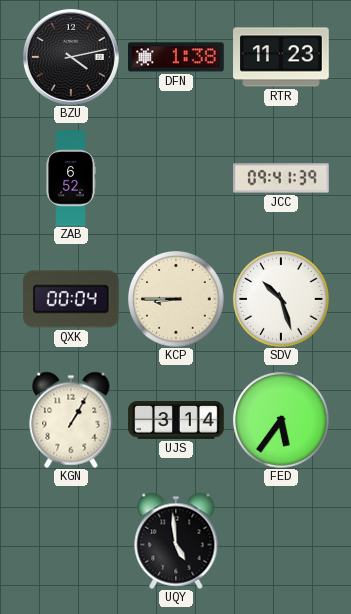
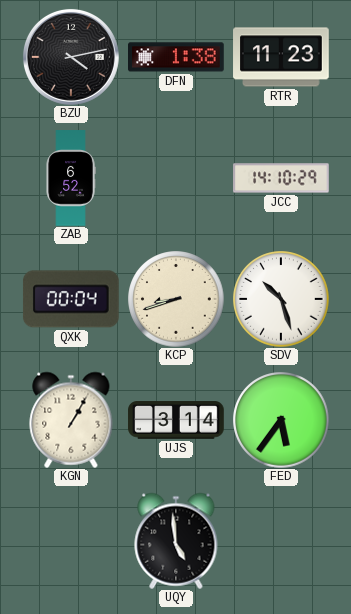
JCC: 09:41 -> 14:10
KCP: 8:45 -> 8:42
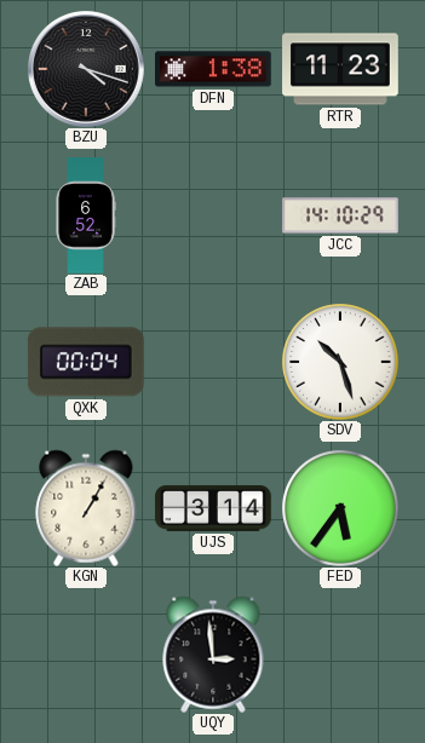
BZU: 4:13 -> 4:18
KCP: 8:42 -> none
UQY: 4:59 -> 2:59
